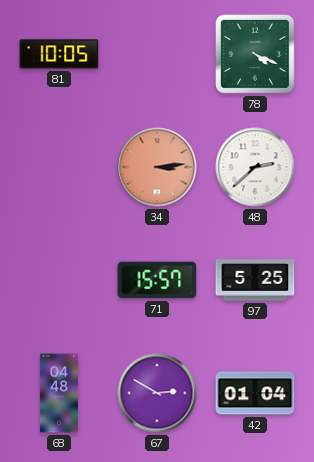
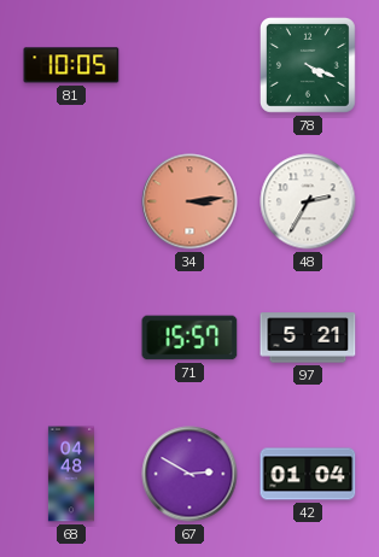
48: 2:38 -> 2:35
97: 5:25 -> 5:21
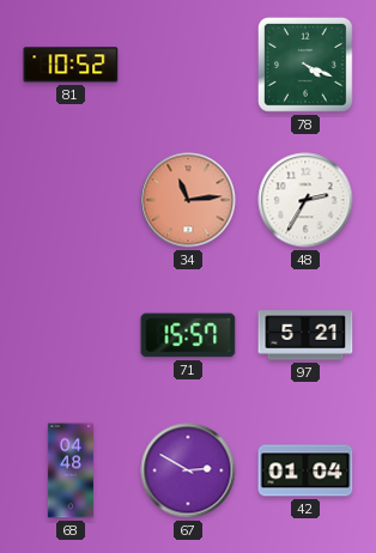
81: 10:05 -> 10:52
34: 3:14 -> 11:14
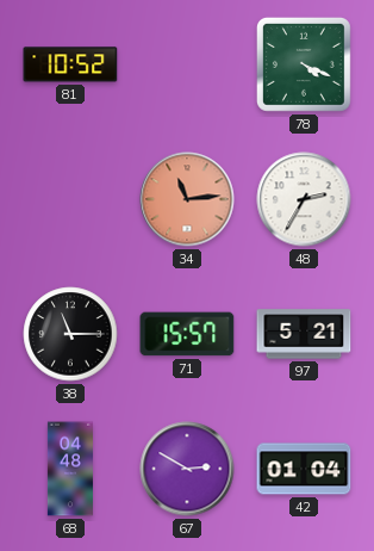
38: none -> 11:15
